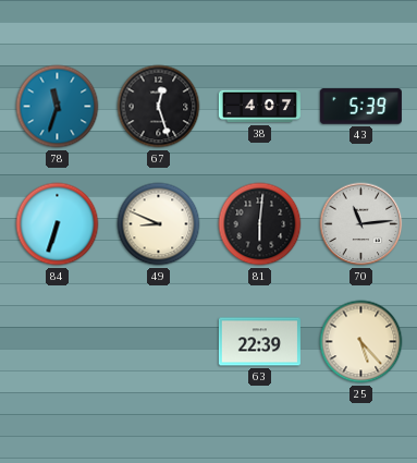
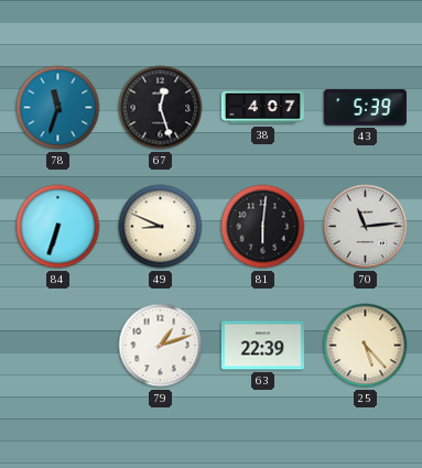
79: none -> 1:12
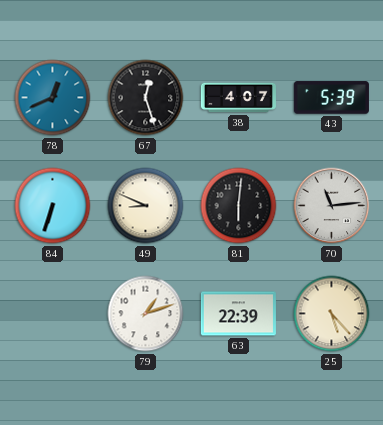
78: 11:33 -> 12:41
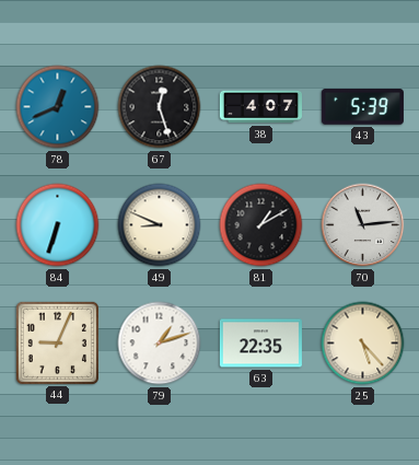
81: 6:01 -> 1:10
44: none -> 9:04
63: 22:39 -> 22:35
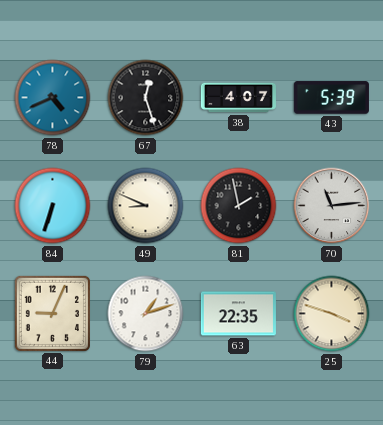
78: 12:41 -> 4:41
81: 1:10 -> 1:58
25: 5:23 -> 3:48
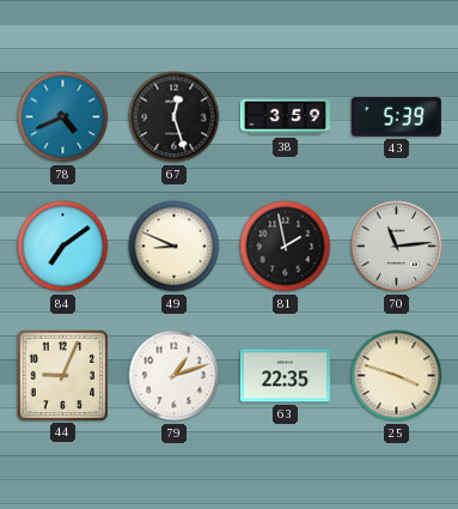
38: 4:07 -> 3:59
84: 6:33 -> 7:09
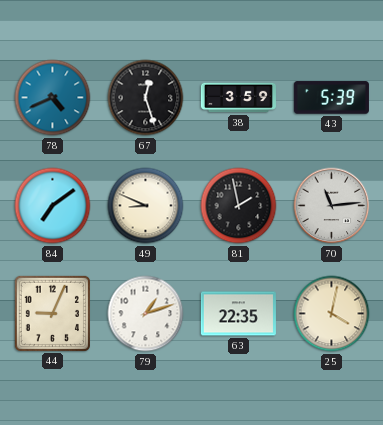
25: 3:48 -> 4:02
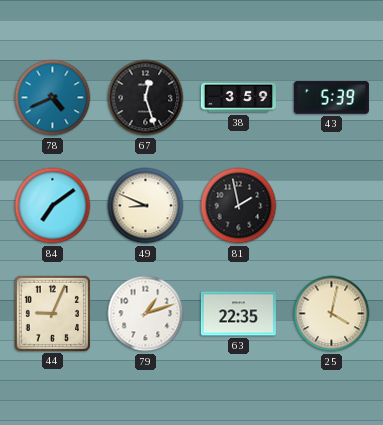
70: 11:14 -> none
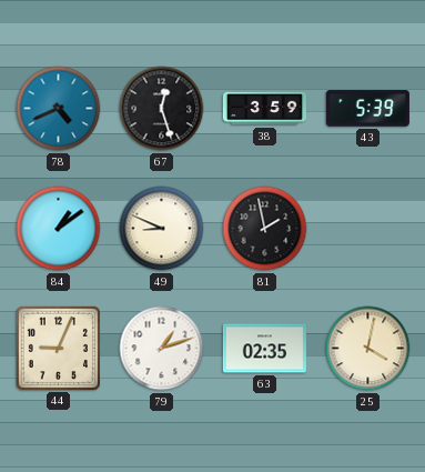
84: 7:09 -> 1:09
63: 22:35 -> 02:35
